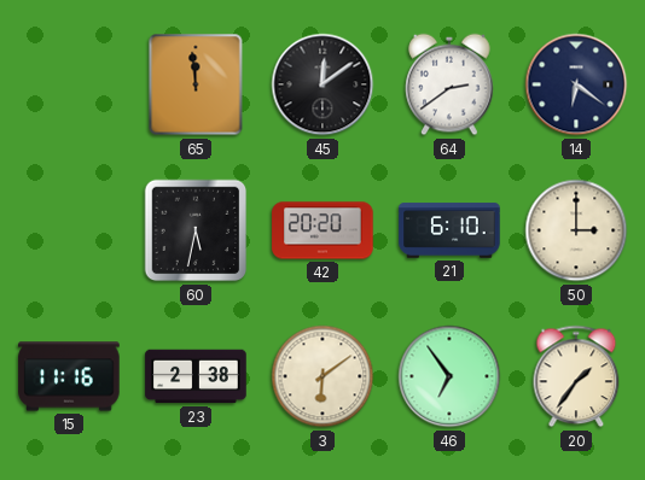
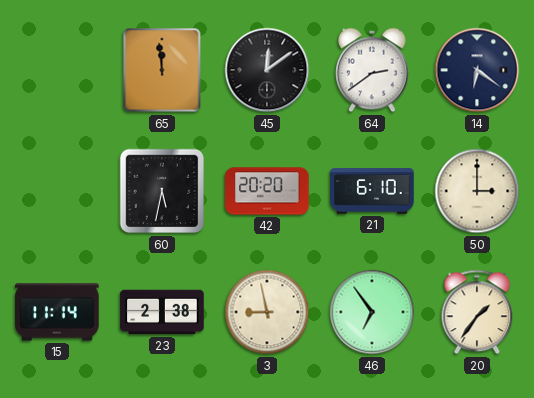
15: 11:16 -> 11:14
3: 6:09 -> 8:58
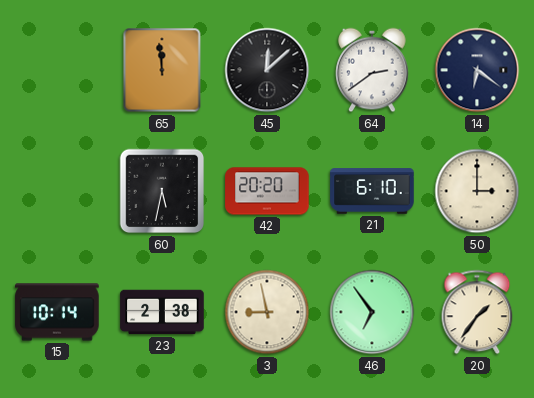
45: 12:09 -> 12:08
15: 11:14 -> 10:14
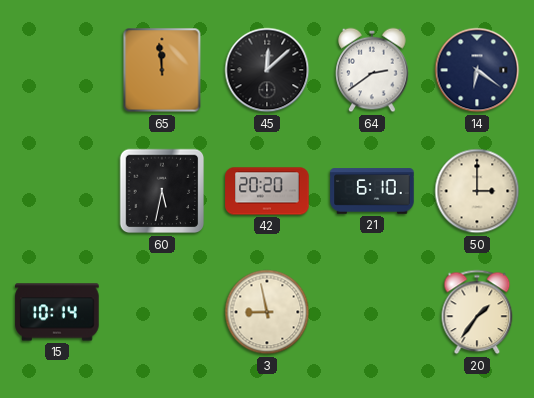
23: 2:38 -> none
46: 6:54 -> none
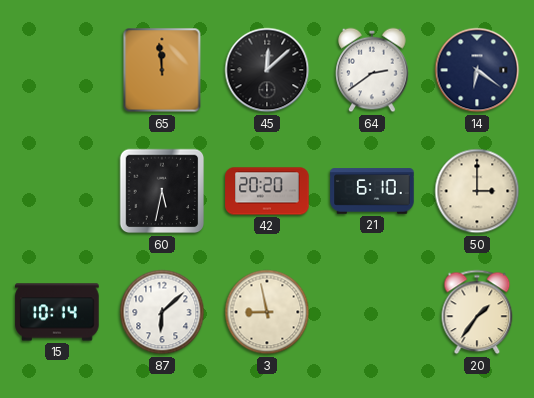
87: none -> 6:08
